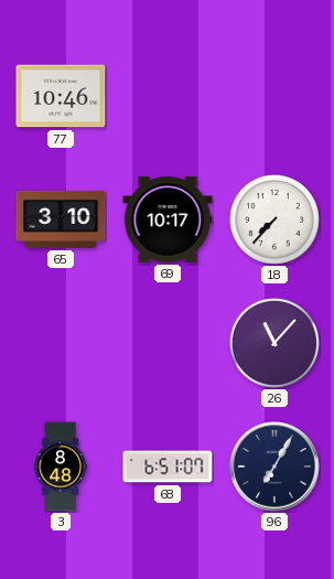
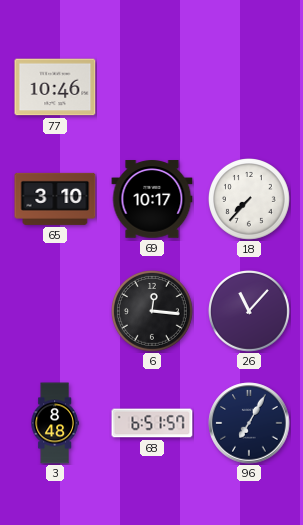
6: none -> 12:16
68: 6:51:07 -> 6:51:57
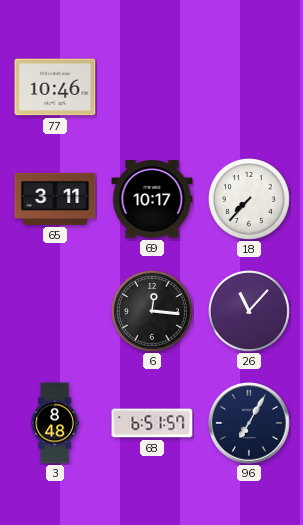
65: 3:10 -> 3:11
